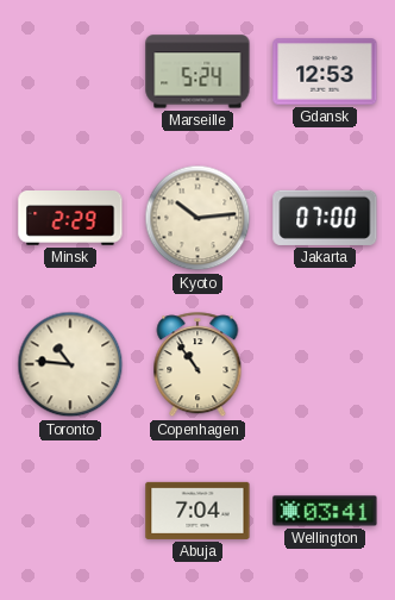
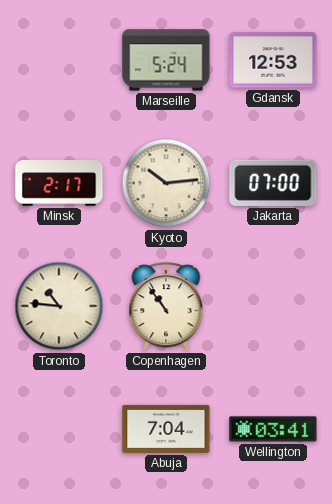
Minsk: 2:29 -> 2:17
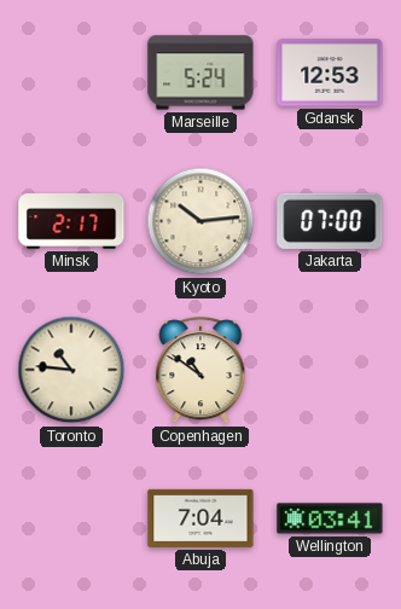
Copenhagen: 10:54 -> 10:51
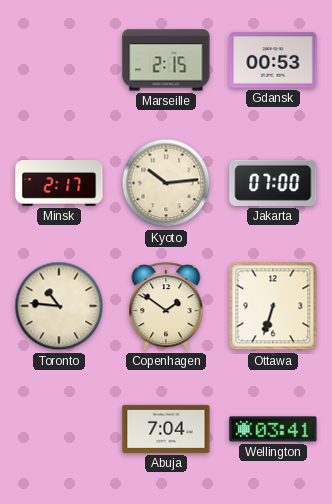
Marseille: 5:24 -> 2:15
Gdansk: 12:53 -> 00:53
Copenhagen: 10:51 -> 1:51
Ottawa: none -> 6:33
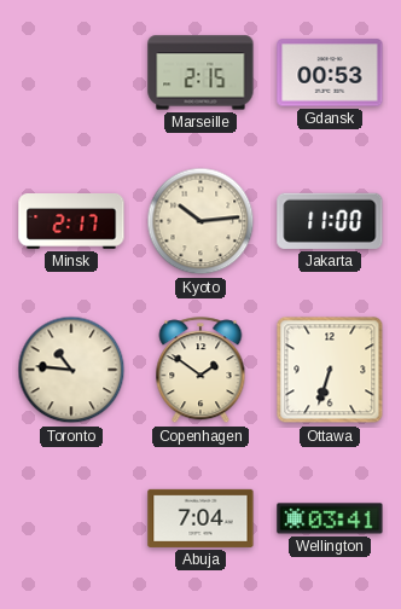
Jakarta: 07:00 -> 11:00
